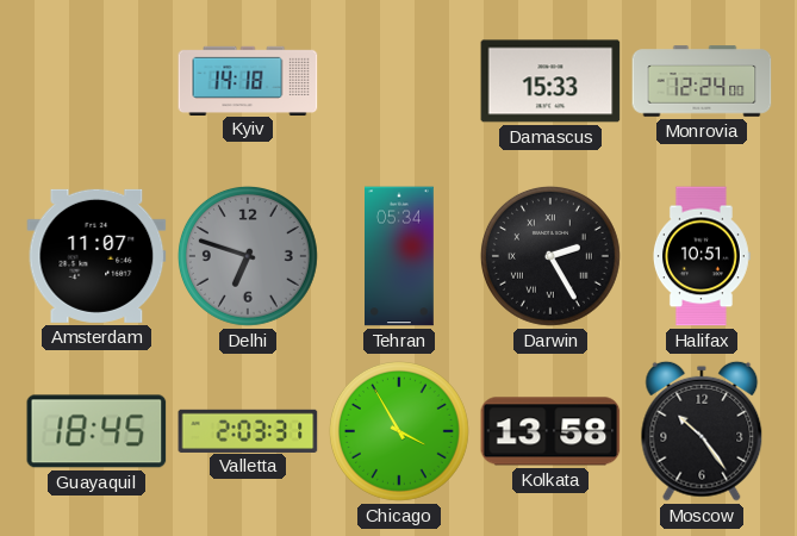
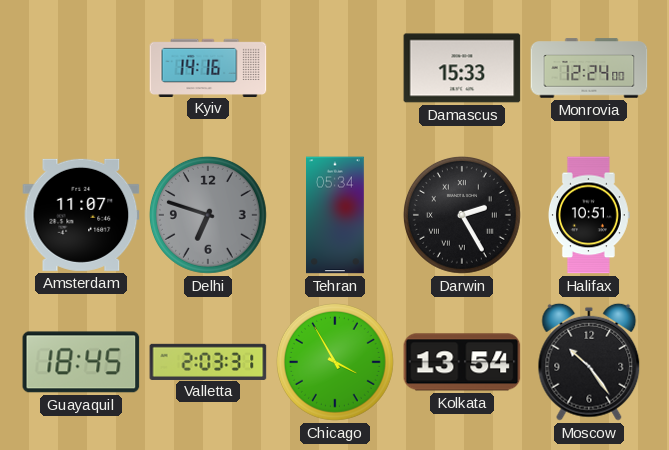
Kyiv: 14:18 -> 14:16
Kolkata: 13:58 -> 13:54
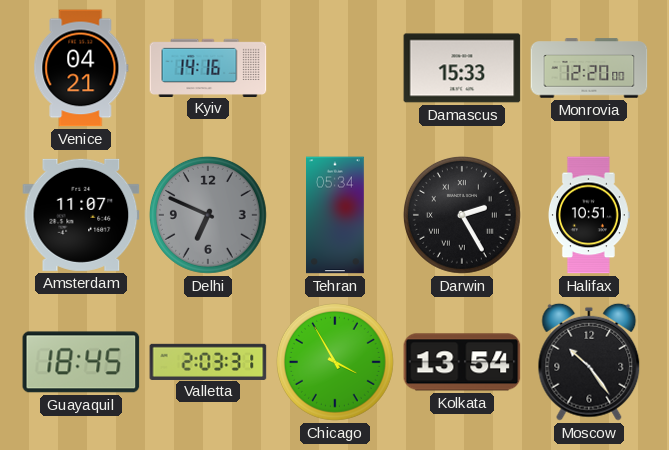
Venice: none -> 04:21
Monrovia: 12:24 -> 12:20
Delhi: 6:48 -> 6:49
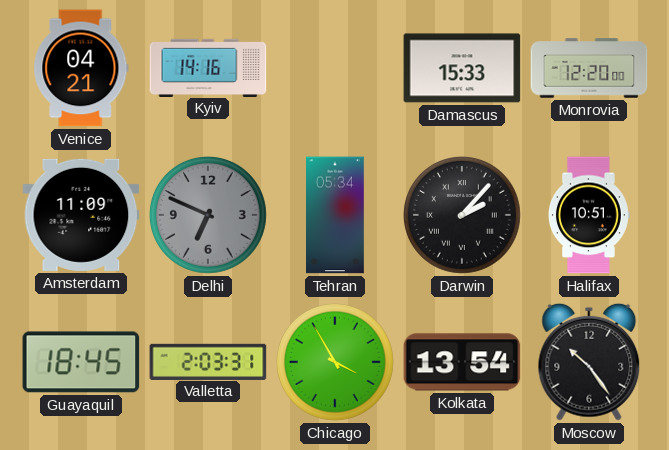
Amsterdam: 11:07 -> 11:09
Darwin: 2:25 -> 2:07
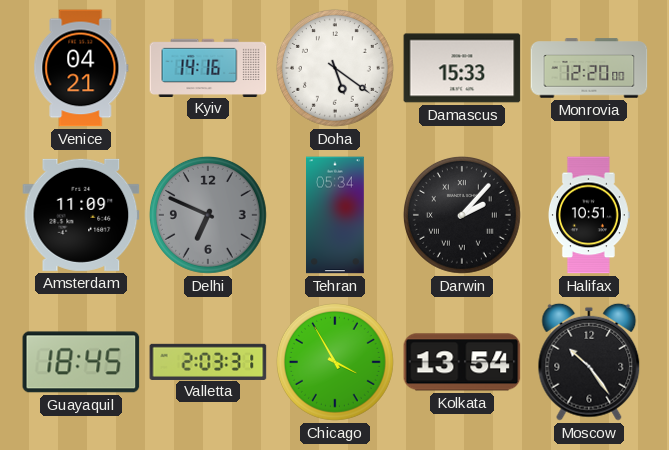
Doha: none -> 5:21
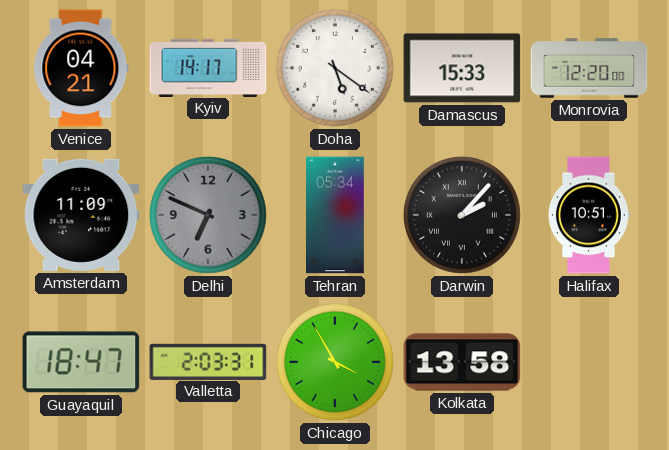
Kyiv: 14:16 -> 14:17
Guayaquil: 18:45 -> 18:47
Kolkata: 13:54 -> 13:58
Moscow: 10:24 -> none
